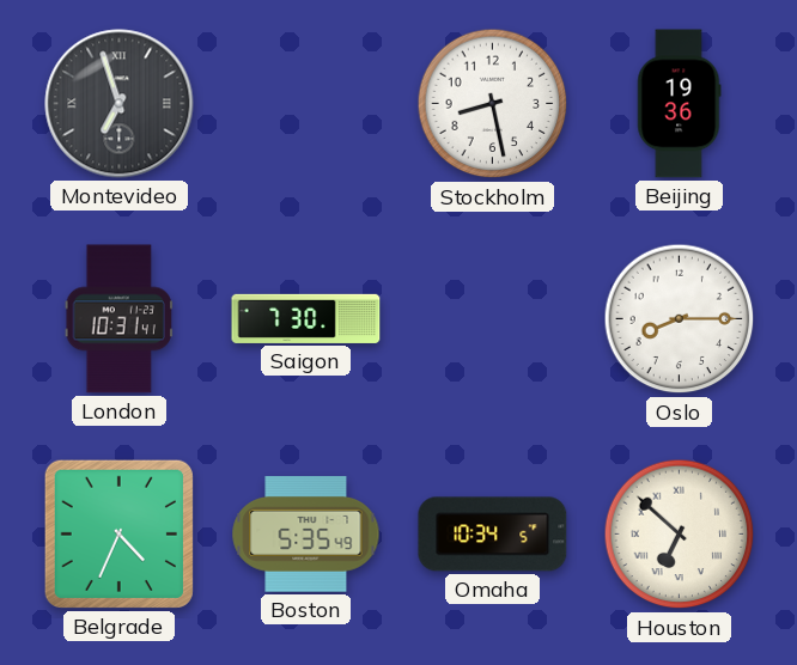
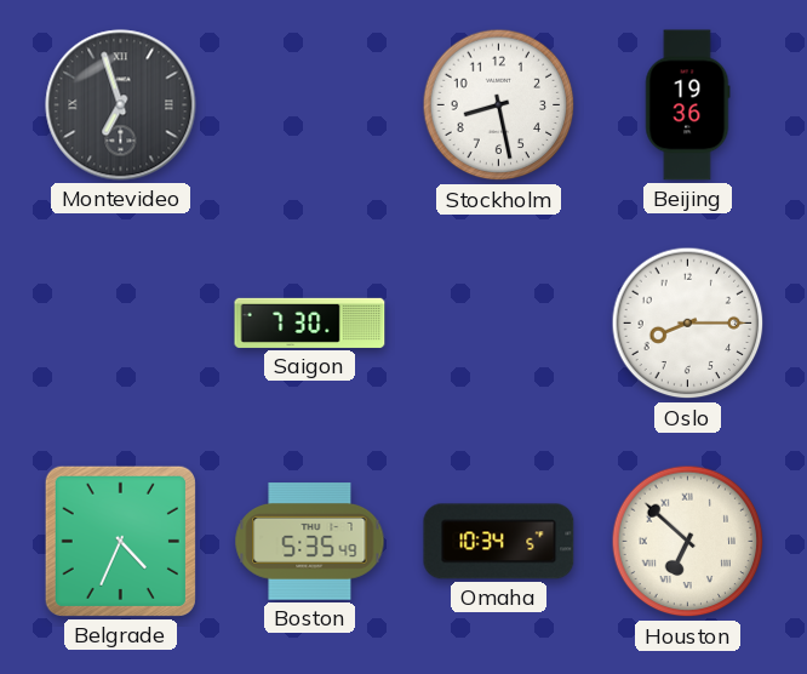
London: 10:31 -> none
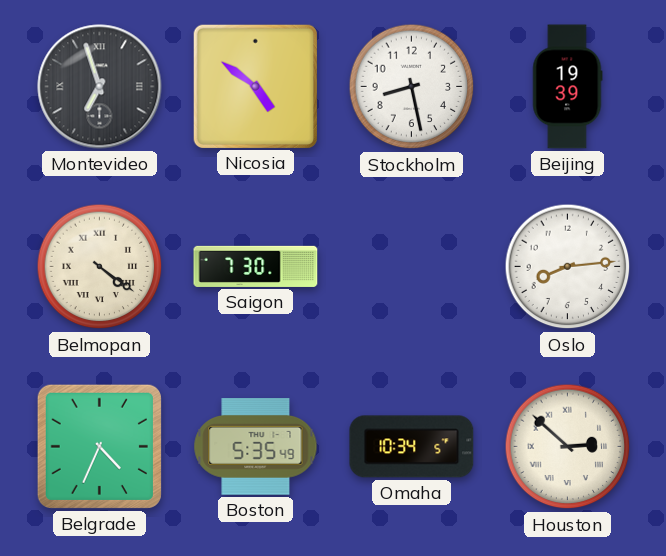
Nicosia: none -> 4:51
Beijing: 19:36 -> 19:39
Belmopan: none -> 4:21
Oslo: 8:15 -> 8:14
Houston: 6:52 -> 2:52
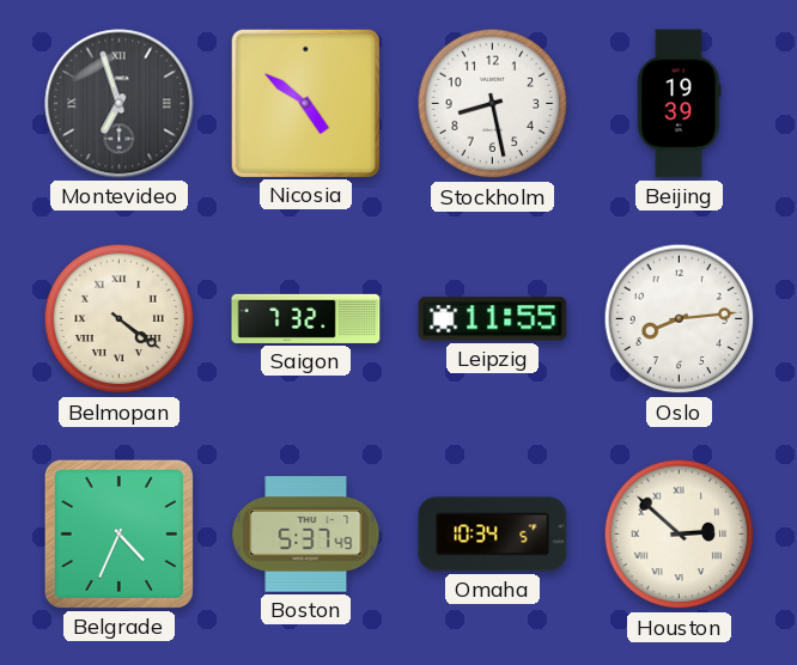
Saigon: 7:30 -> 7:32
Leipzig: none -> 11:55
Boston: 5:35 -> 5:37
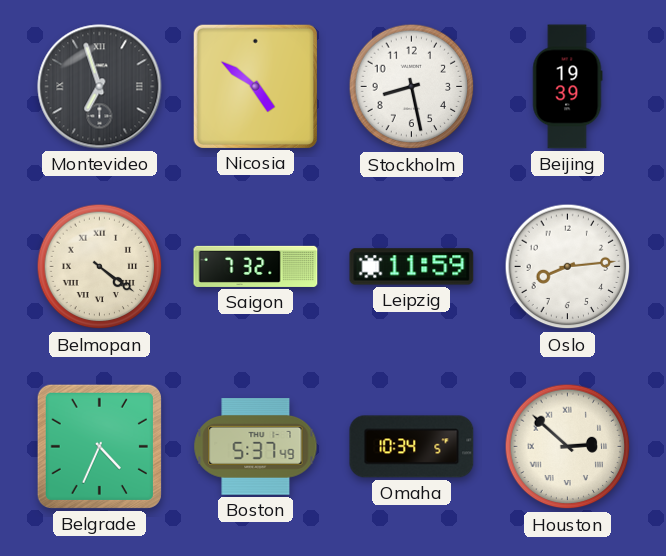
Leipzig: 11:55 -> 11:59
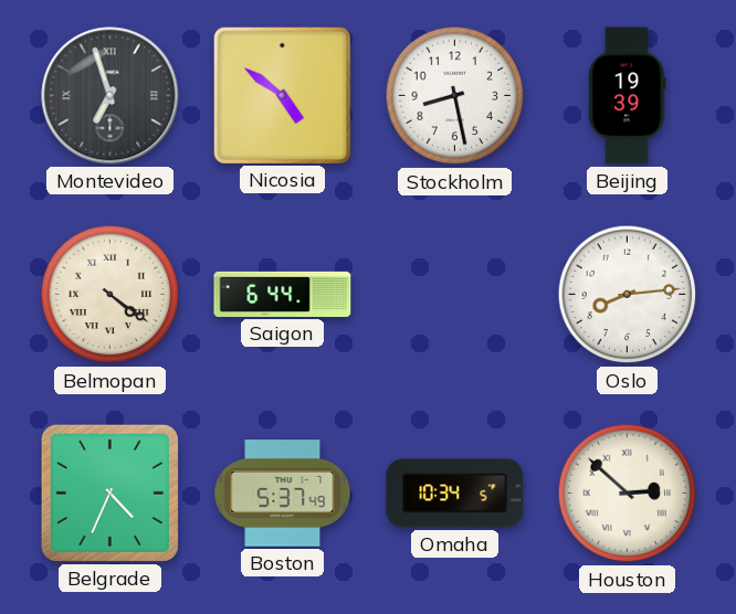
Saigon: 7:32 -> 6:44
Leipzig: 11:59 -> none
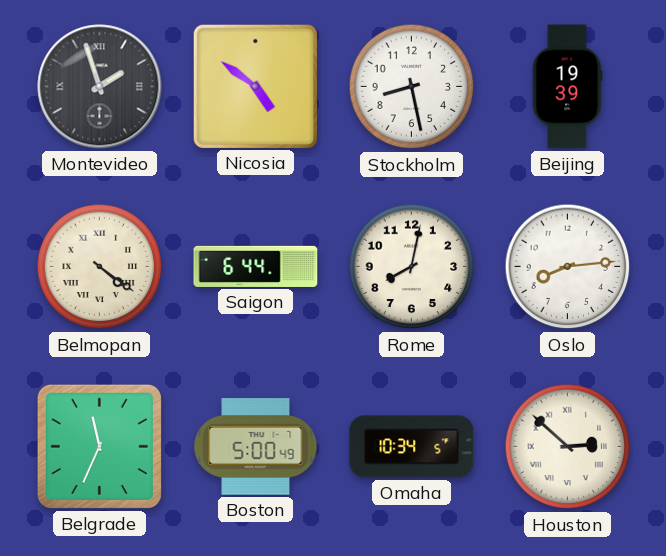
Montevideo: 6:57 -> 1:57
Rome: none -> 8:02
Belgrade: 4:34 -> 11:34
Boston: 5:37 -> 5:00
